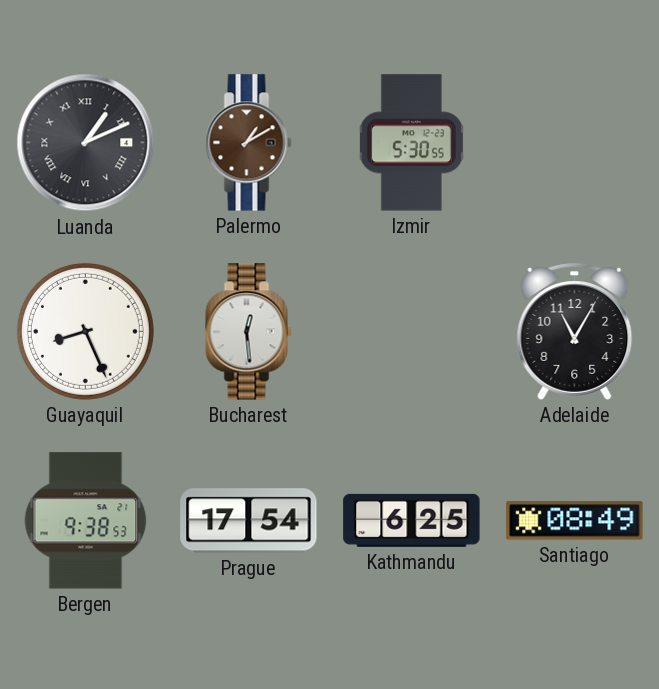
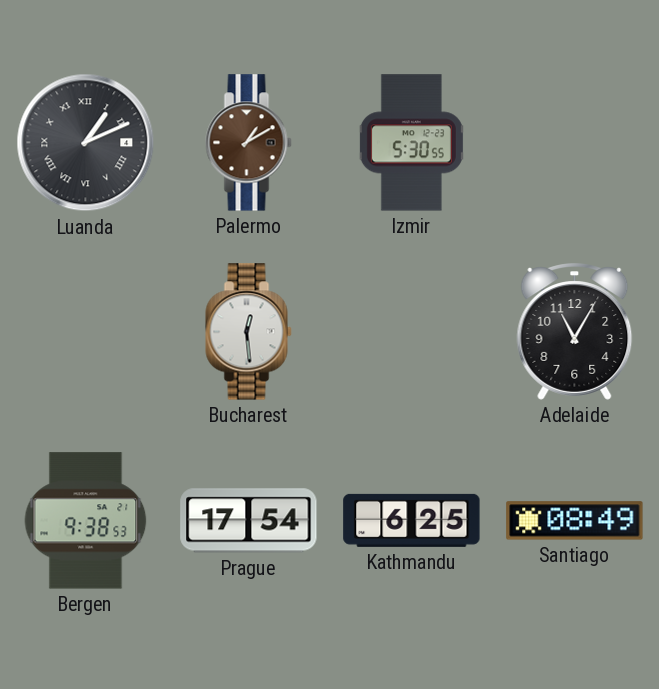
Guayaquil: 8:26 -> none
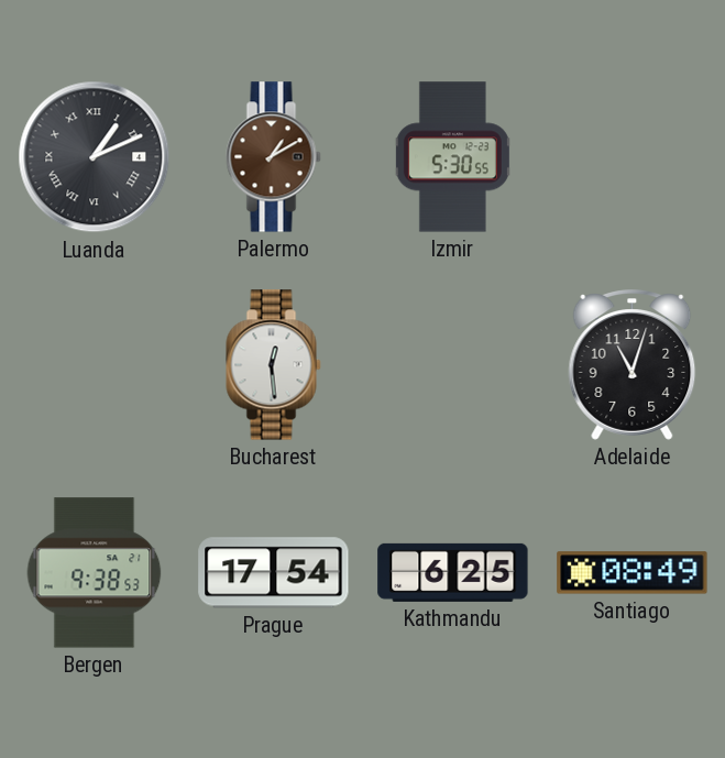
Adelaide: 11:05 -> 11:03
